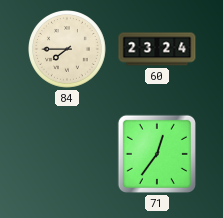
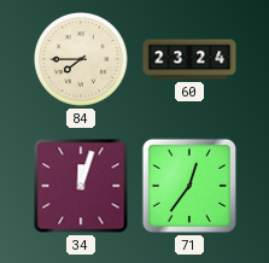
34: none -> 12:03
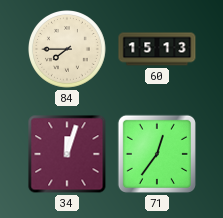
60: 23:24 -> 15:13
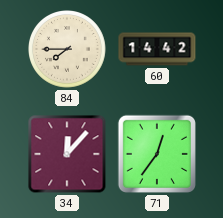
60: 15:13 -> 14:42
34: 12:03 -> 12:07
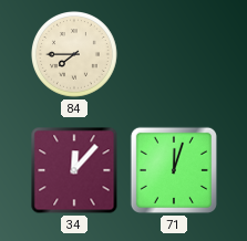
60: 14:42 -> none
71: 12:36 -> 12:03
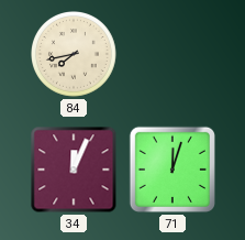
84: 7:45 -> 7:43
34: 12:07 -> 12:04
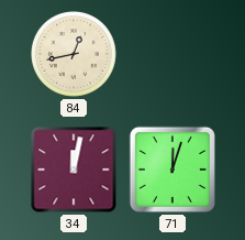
84: 7:43 -> 12:43
34: 12:04 -> 12:02
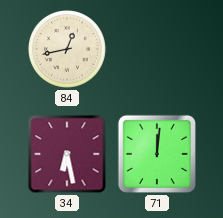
34: 12:02 -> 6:28
71: 12:03 -> 12:01
